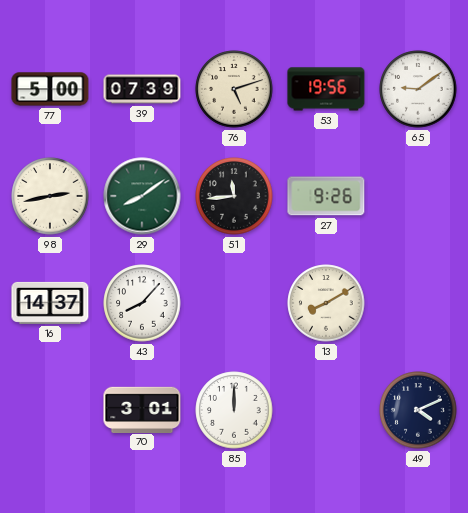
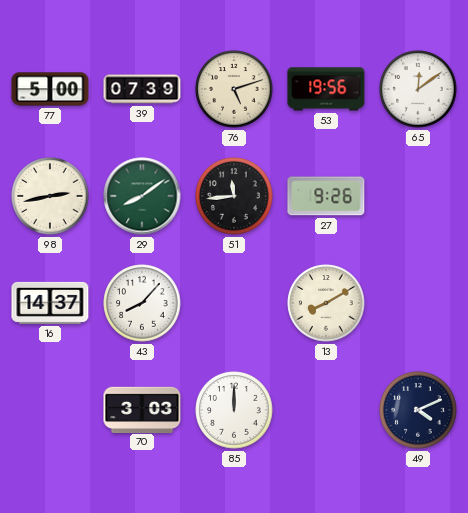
65: 9:09 -> 12:09
70: 3:01 -> 3:03
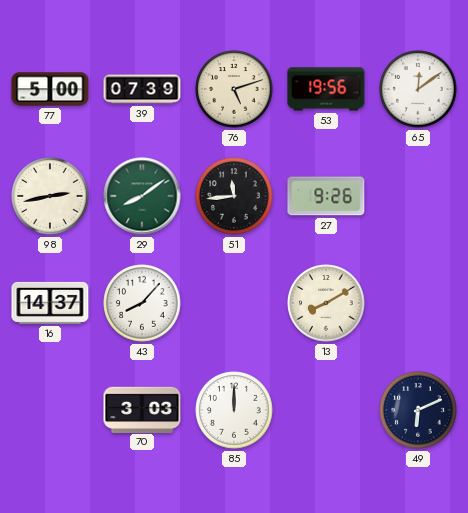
49: 4:11 -> 6:11
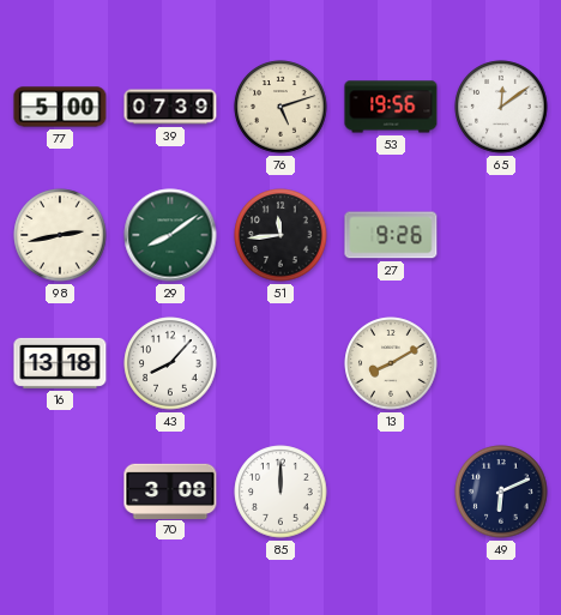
16: 14:37 -> 13:18
70: 3:03 -> 3:08
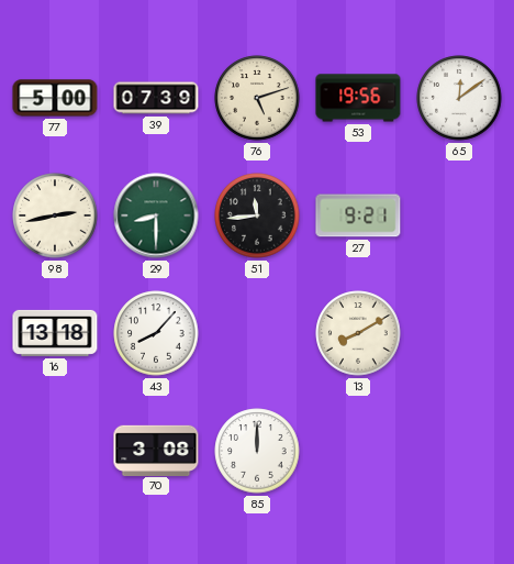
29: 8:09 -> 8:30
27: 9:26 -> 9:21
49: 6:11 -> none
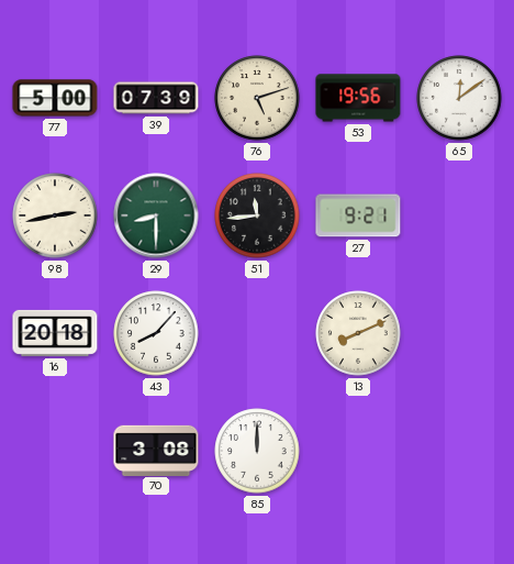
16: 13:18 -> 20:18
13: 8:10 -> 8:11
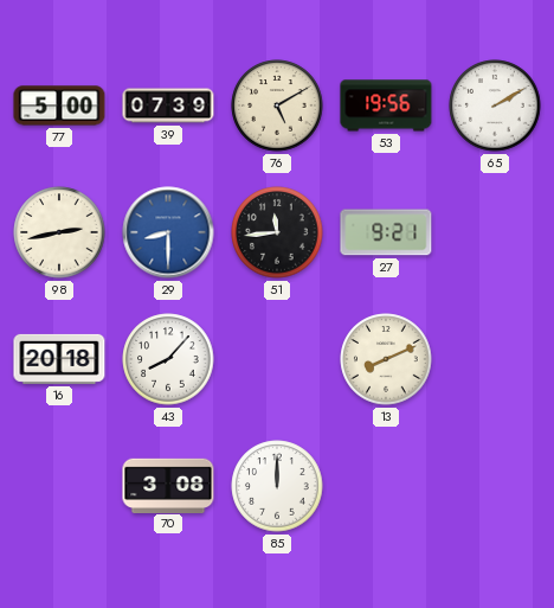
76: 5:12 -> 5:10
65: 12:09 -> 2:10
29 dial: green -> blue
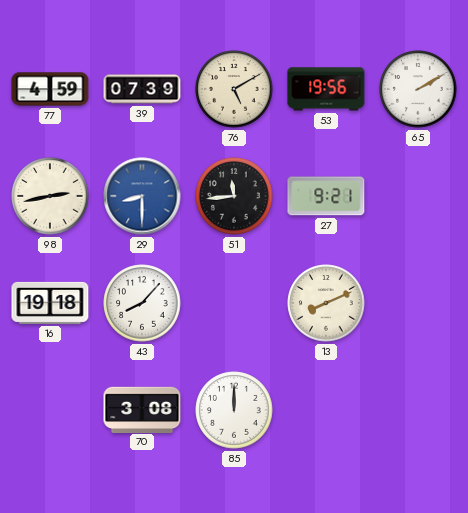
77: 5:00 -> 4:59
16: 20:18 -> 19:18
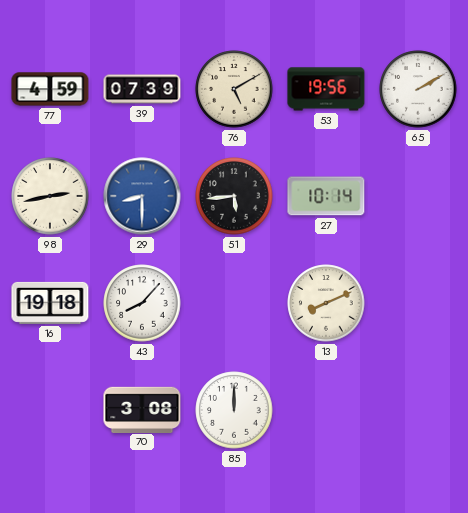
51: 11:44 -> 5:44
27: 9:21 -> 10:14
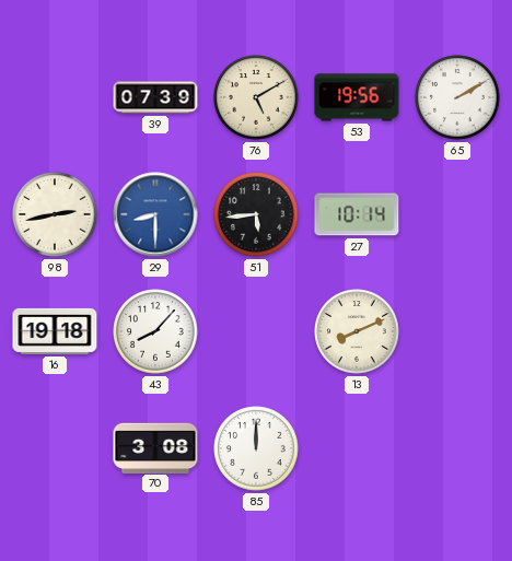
77: 4:59 -> none
